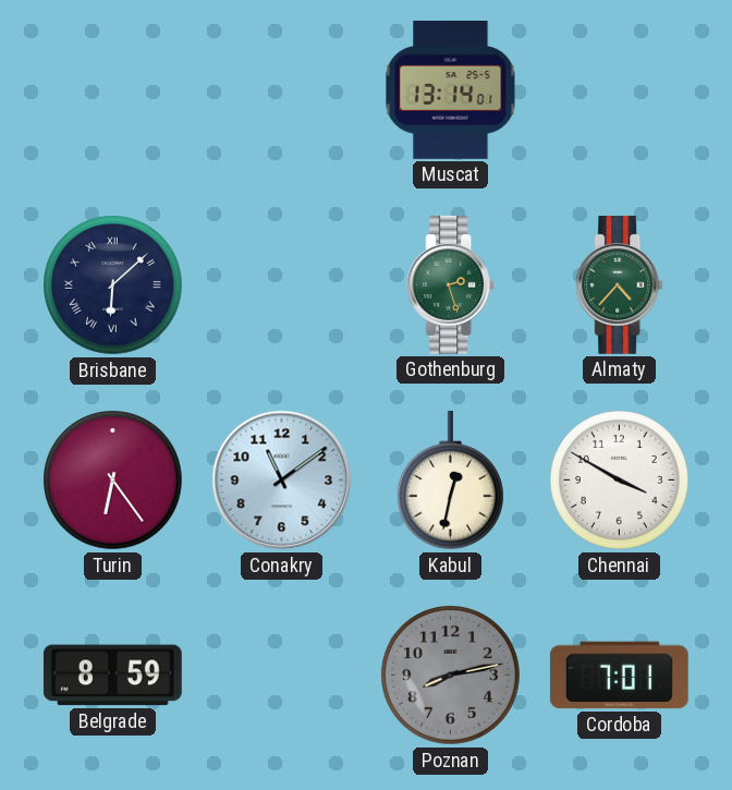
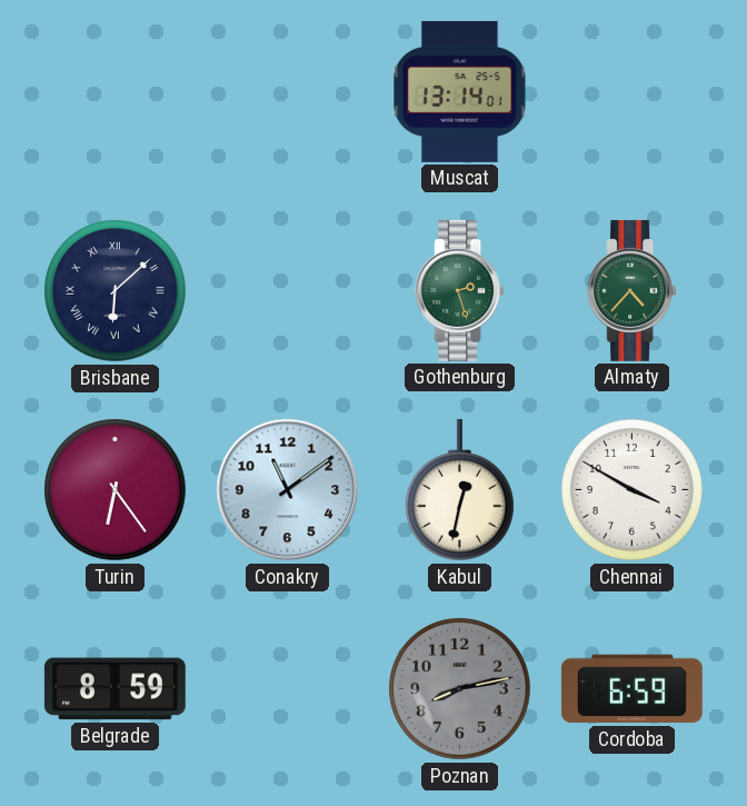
Cordoba: 7:01 -> 6:59
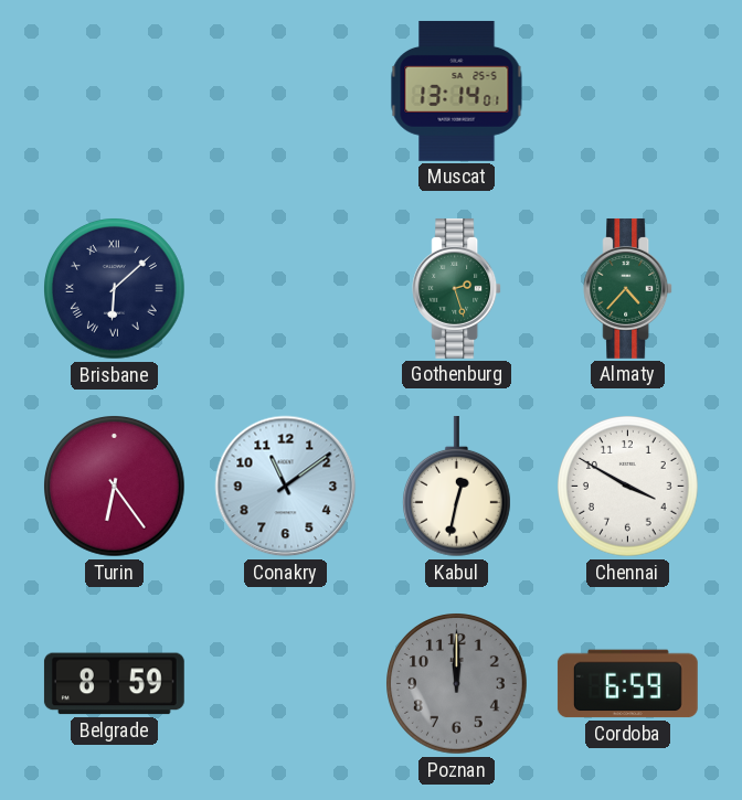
Poznan: 8:13 -> 12:00
